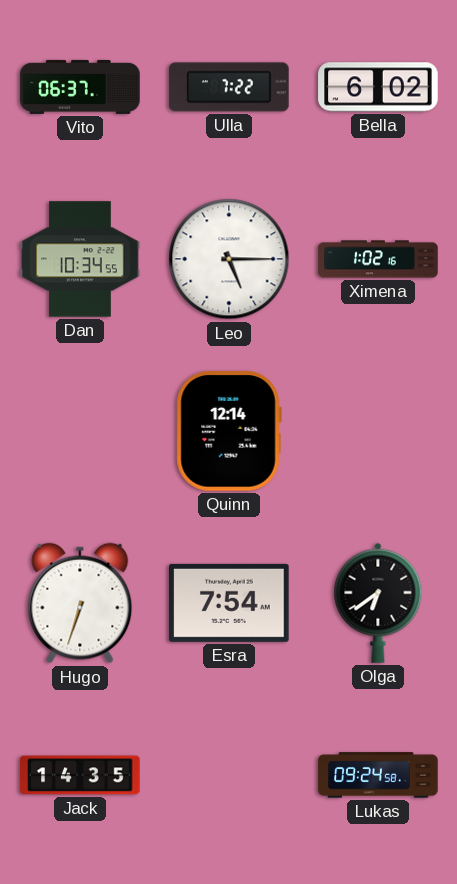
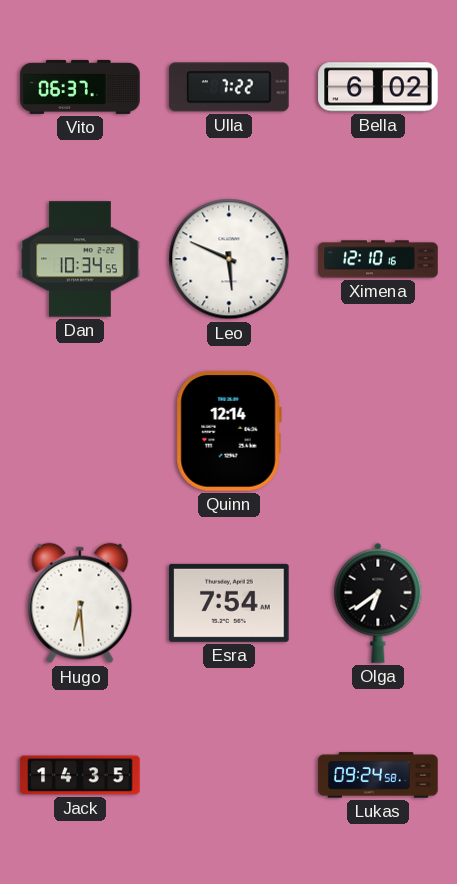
Leo: 5:15 -> 5:49
Ximena: 1:02 -> 12:10
Hugo: 6:33 -> 6:29
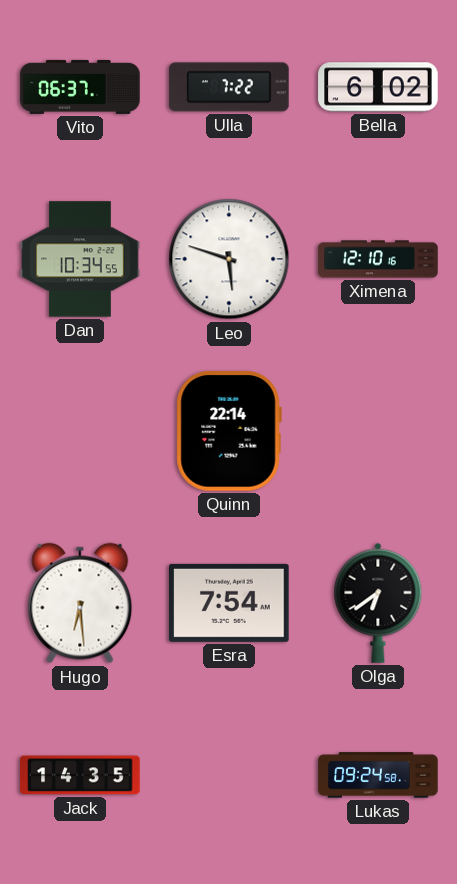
Leo: 5:49 -> 5:48
Quinn: 12:14 -> 22:14
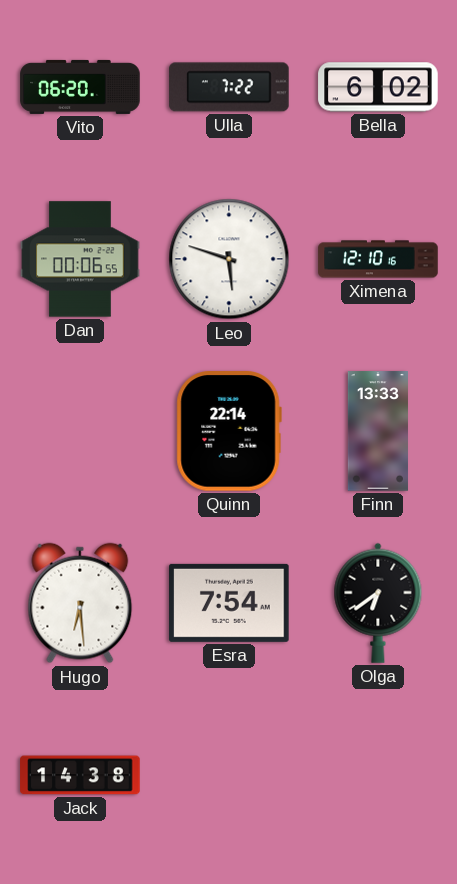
Vito: 06:37 -> 06:20
Dan: 10:34 -> 00:06
Finn: none -> 13:33
Jack: 14:35 -> 14:38
Lukas: 09:24 -> none
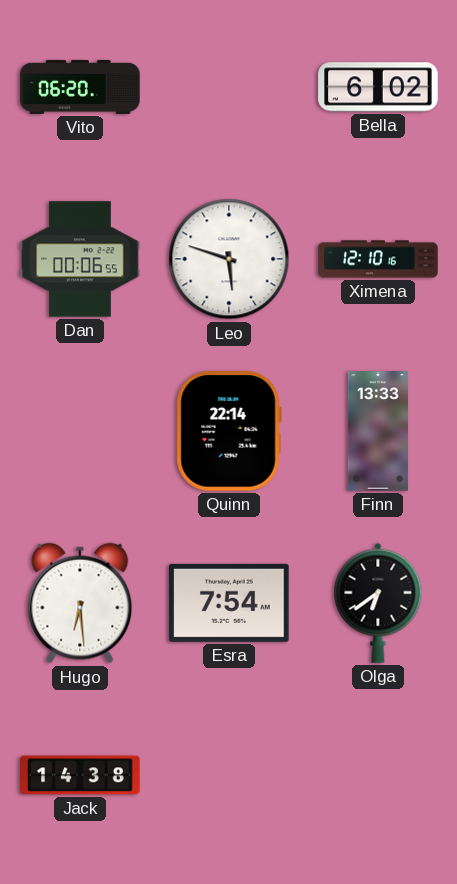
Ulla: 7:22 -> none
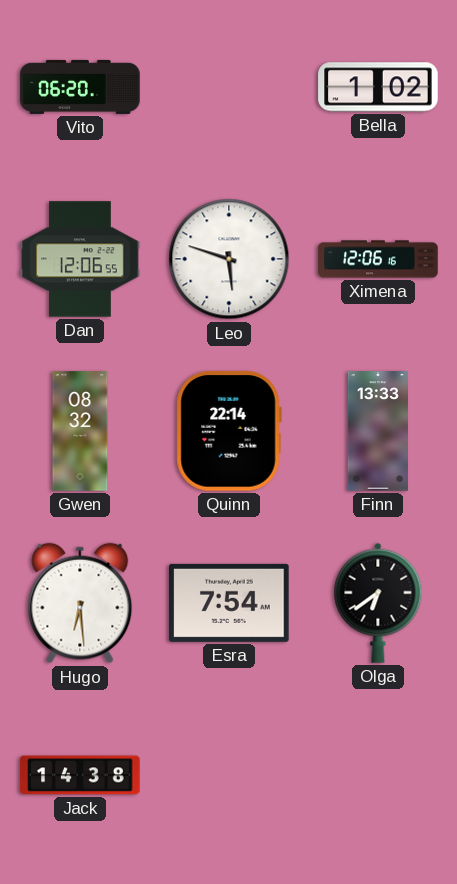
Bella: 6:02 -> 1:02
Dan: 00:06 -> 12:06
Ximena: 12:10 -> 12:06
Gwen: none -> 08:32
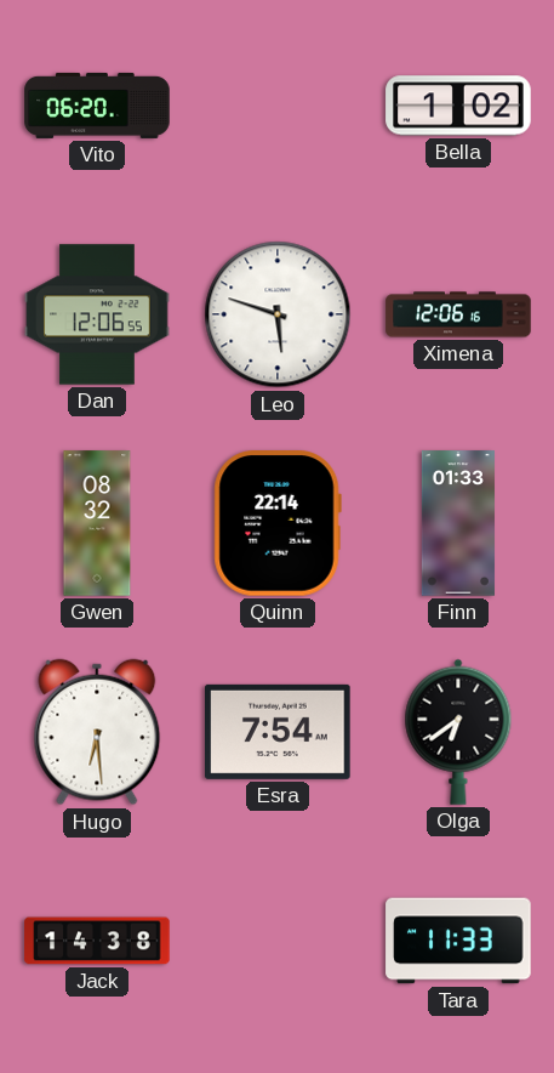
Finn: 13:33 -> 01:33
Tara: none -> 11:33
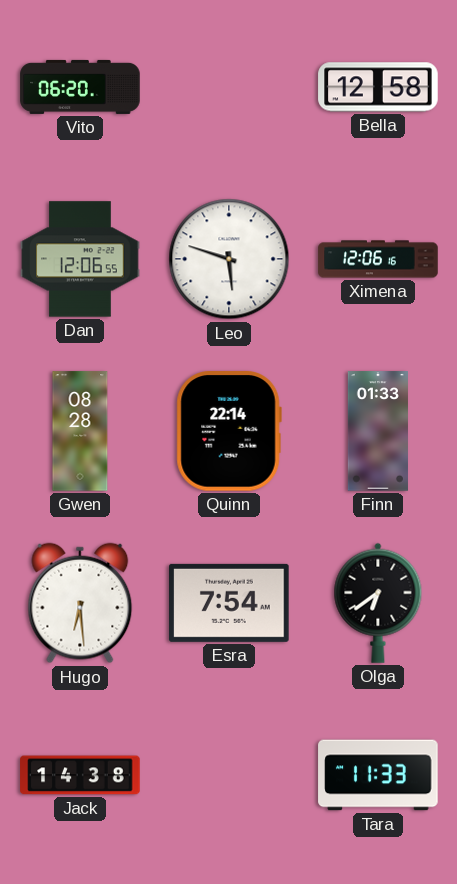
Bella: 1:02 -> 12:58
Gwen: 08:32 -> 08:28
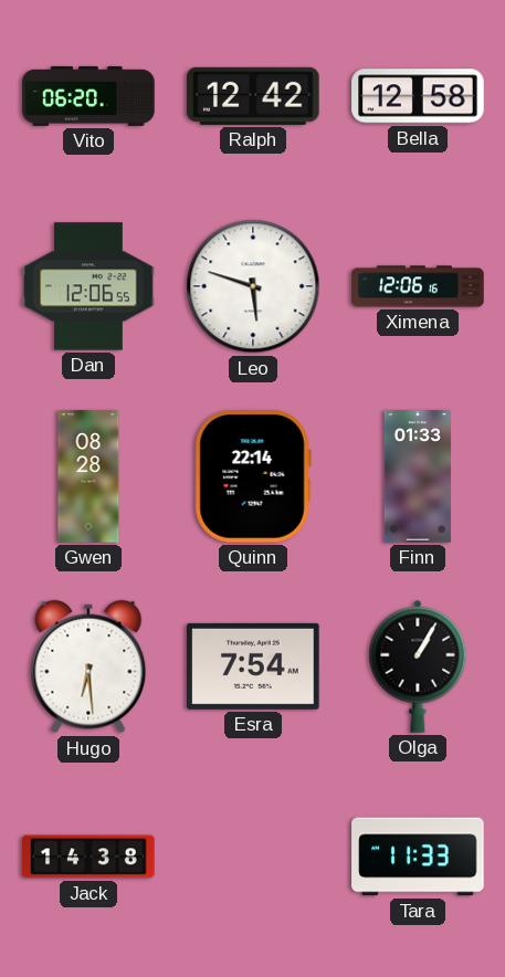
Ralph: none -> 12:42
Olga: 6:39 -> 1:05
